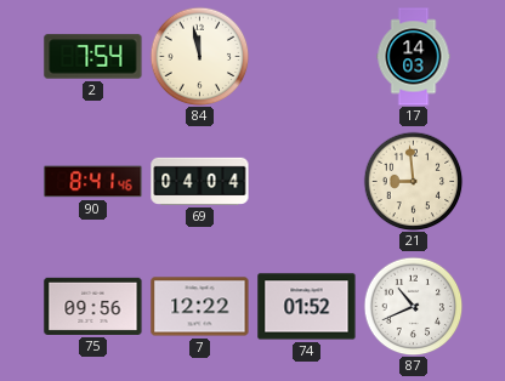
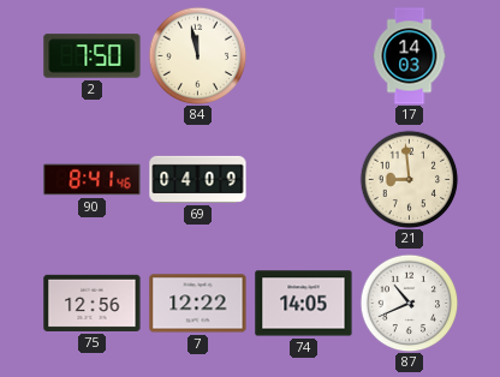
2: 7:54 -> 7:50
69: 04:04 -> 04:09
75: 09:56 -> 12:56
74: 01:52 -> 14:05
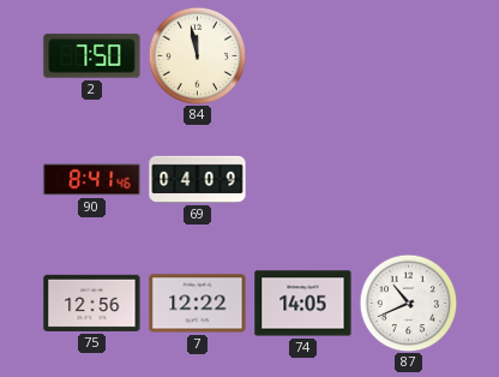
17: 14:03 -> none
21: 8:59 -> none
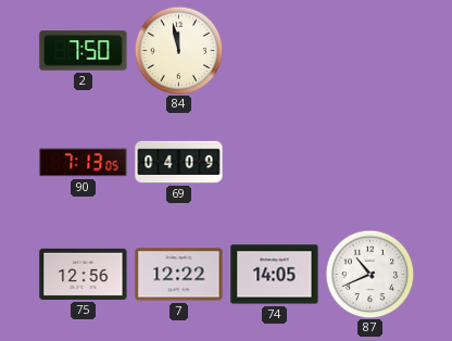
90: 8:41 -> 7:13
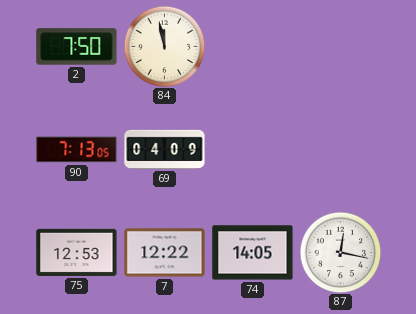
75: 12:56 -> 12:53
87: 10:41 -> 12:17
